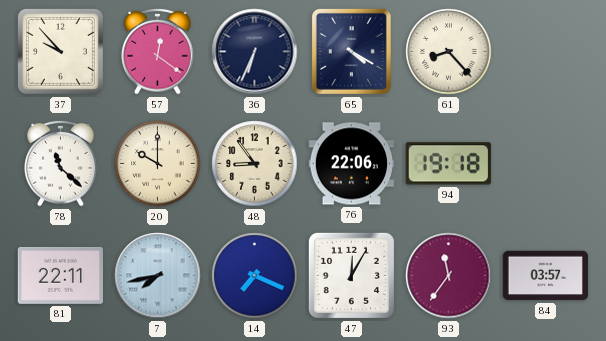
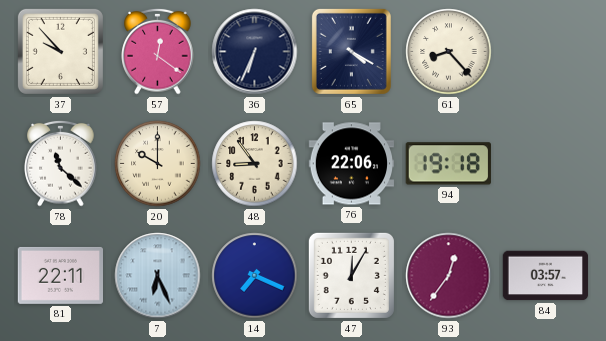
7: 7:43 -> 6:26
93: 11:36 -> 12:36
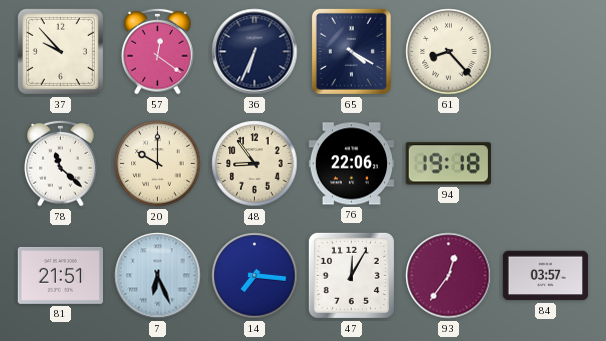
81: 22:11 -> 21:51
14: 7:19 -> 7:16
